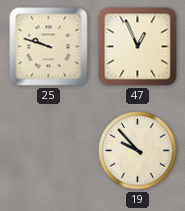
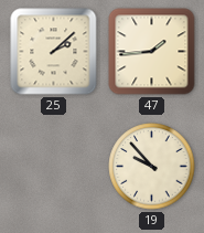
25: 9:48 -> 2:08
47: 12:56 -> 1:44
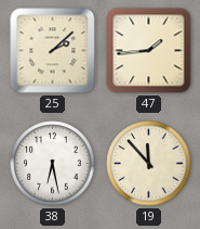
38: none -> 6:28
19: 9:53 -> 11:53
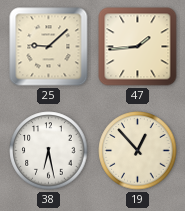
25: 2:08 -> 9:08
19: 11:53 -> 12:53
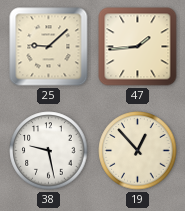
38: 6:28 -> 9:28
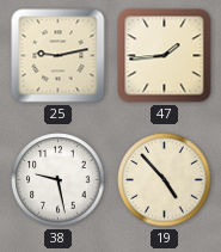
25: 9:08 -> 9:13
19: 12:53 -> 4:53
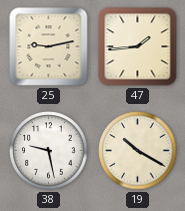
19: 4:53 -> 10:20
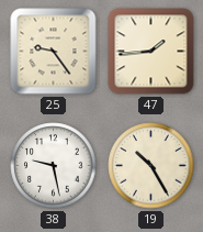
25: 9:13 -> 9:24
19: 10:20 -> 10:25
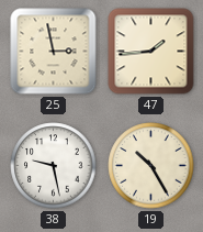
25: 9:24 -> 2:58
